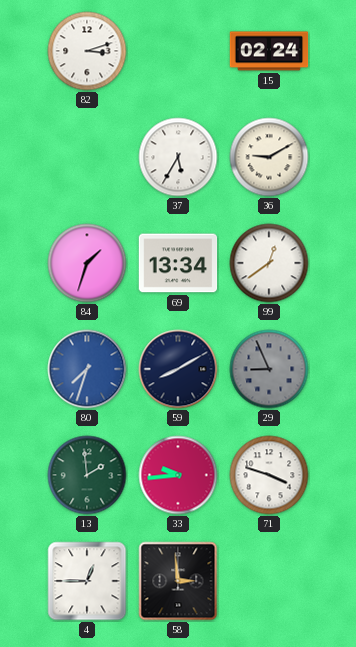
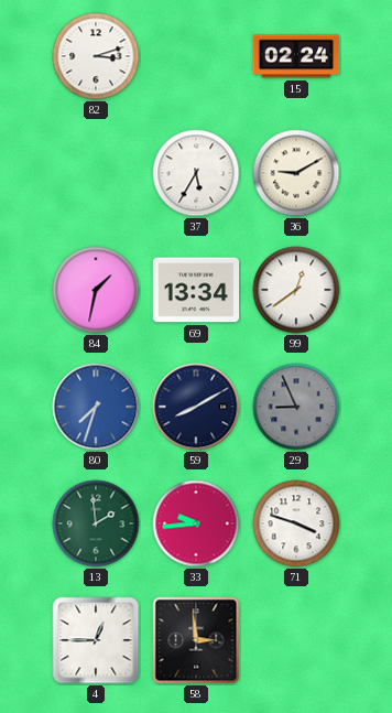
84: 1:33 -> 1:32
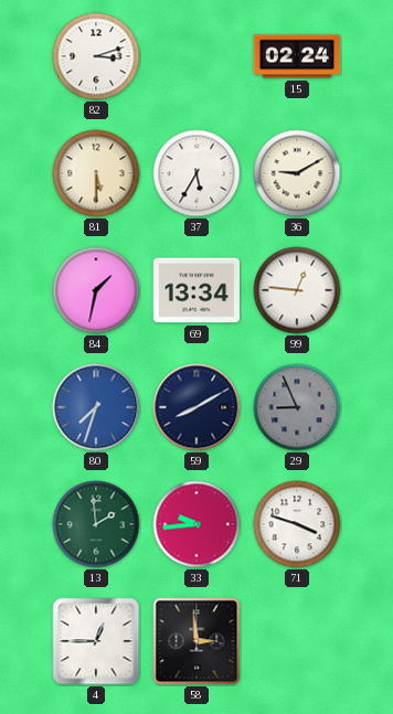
81: none -> 5:30
99: 12:39 -> 12:46
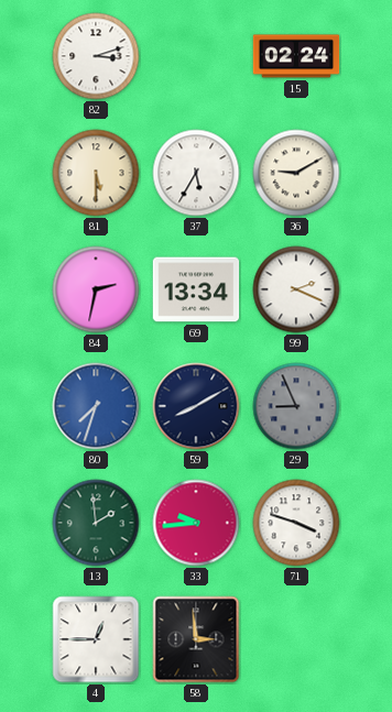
84: 1:32 -> 2:32
99: 12:46 -> 2:19
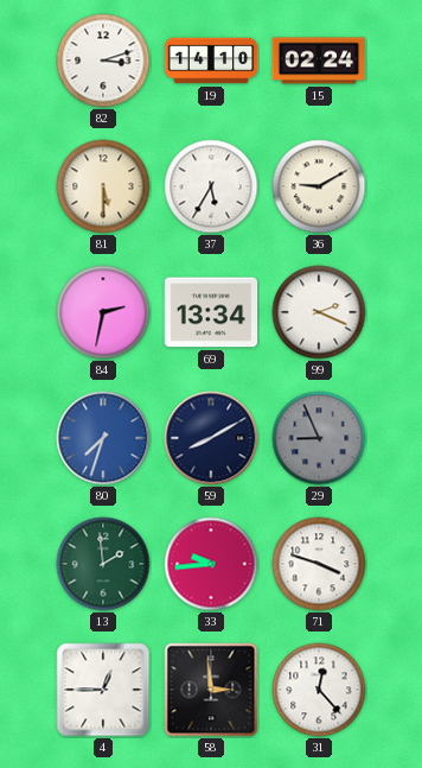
19: none -> 14:10
31: none -> 12:23
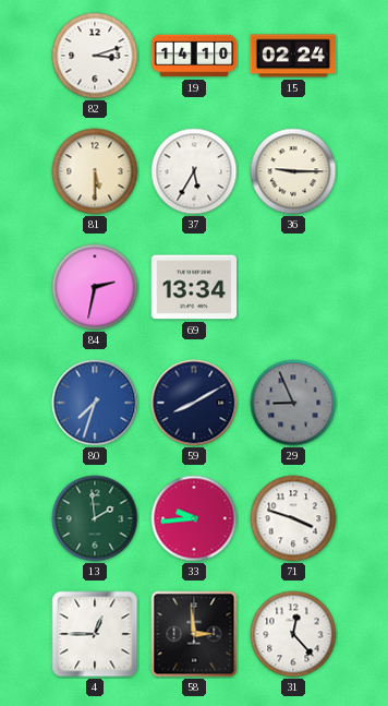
36: 9:10 -> 9:15
99: 2:19 -> none
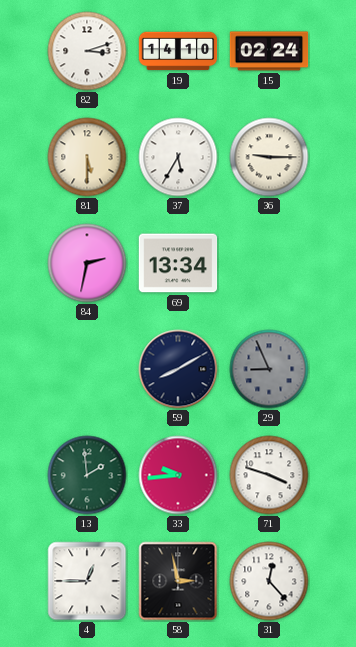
80: 7:33 -> none
58: 2:59 -> 2:58
